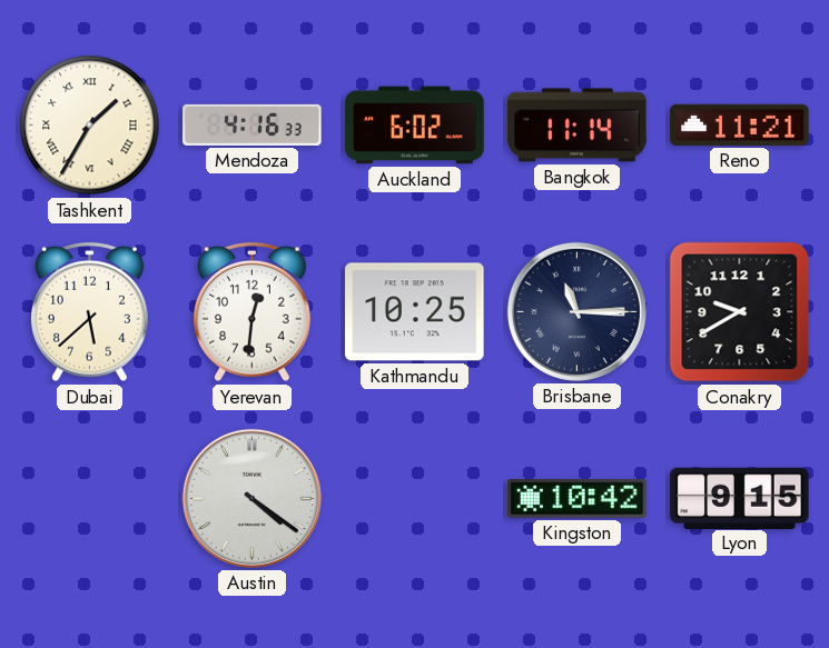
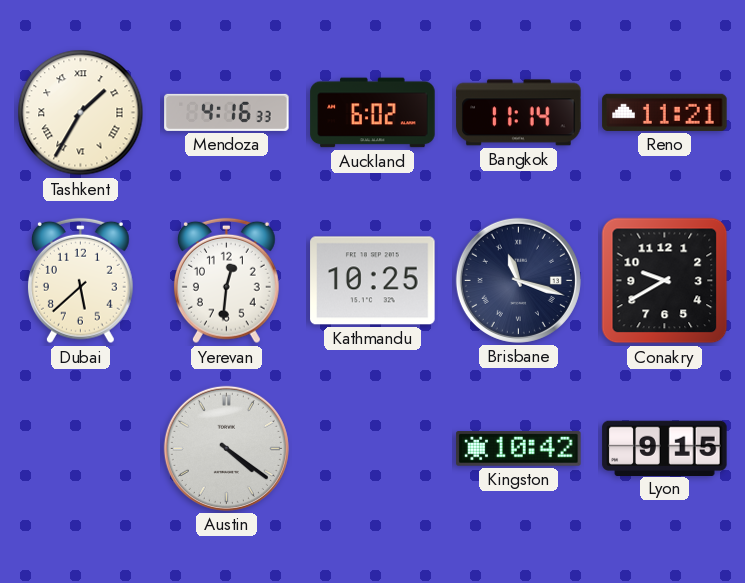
Brisbane: 11:15 -> 11:18
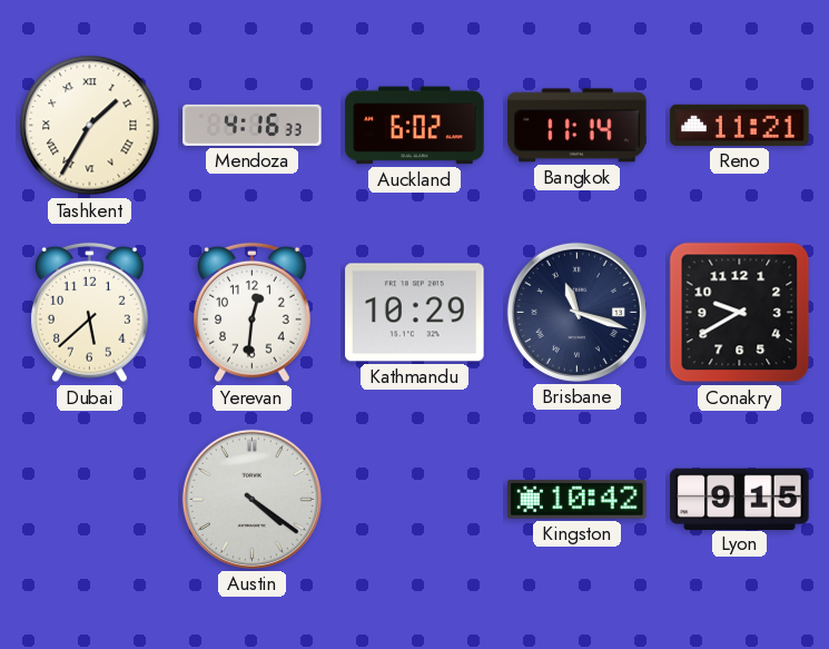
Kathmandu: 10:25 -> 10:29
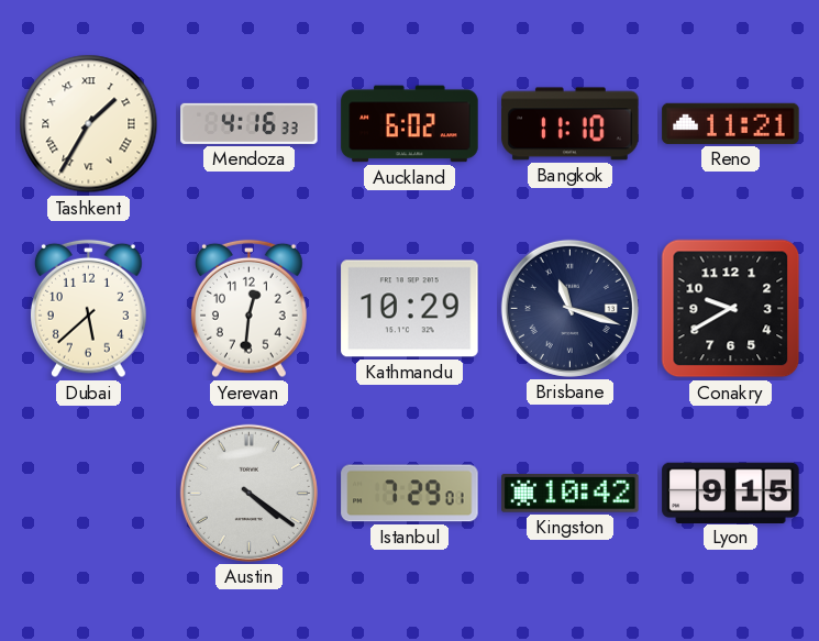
Bangkok: 11:14 -> 11:10
Istanbul: none -> 7:29
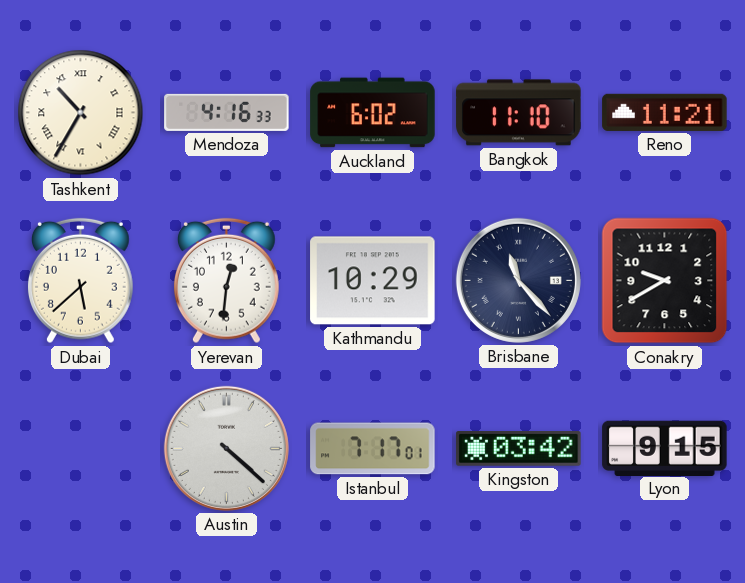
Tashkent: 1:35 -> 10:35
Brisbane: 11:18 -> 11:23
Austin: 4:21 -> 4:22
Istanbul: 7:29 -> 7:17
Kingston: 10:42 -> 03:42
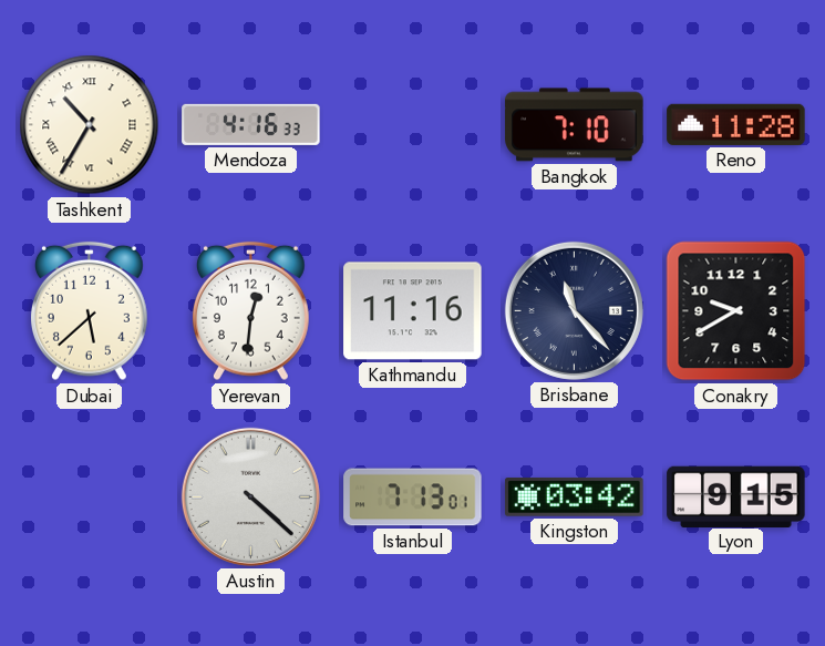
Auckland: 6:02 -> none
Bangkok: 11:10 -> 7:10
Reno: 11:21 -> 11:28
Kathmandu: 10:29 -> 11:16
Istanbul: 7:17 -> 7:13
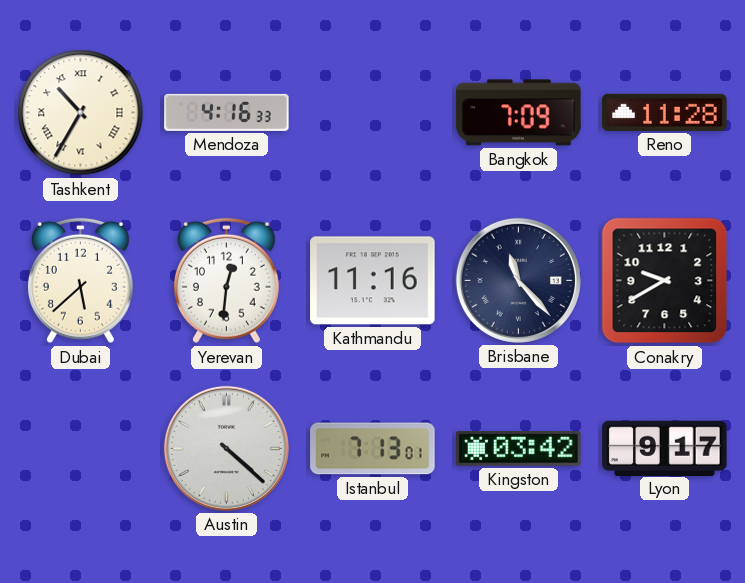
Bangkok: 7:10 -> 7:09
Lyon: 9:15 -> 9:17
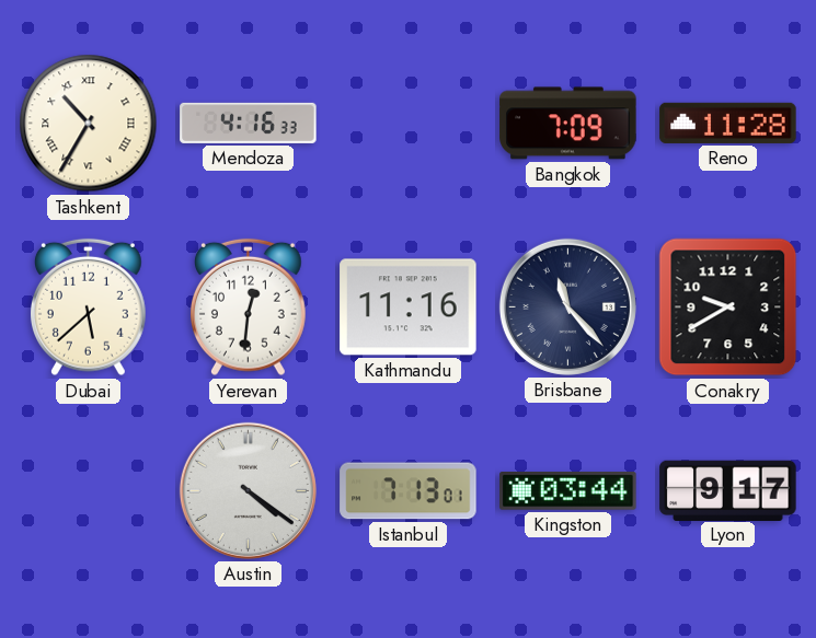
Austin: 4:22 -> 4:21
Kingston: 03:42 -> 03:44
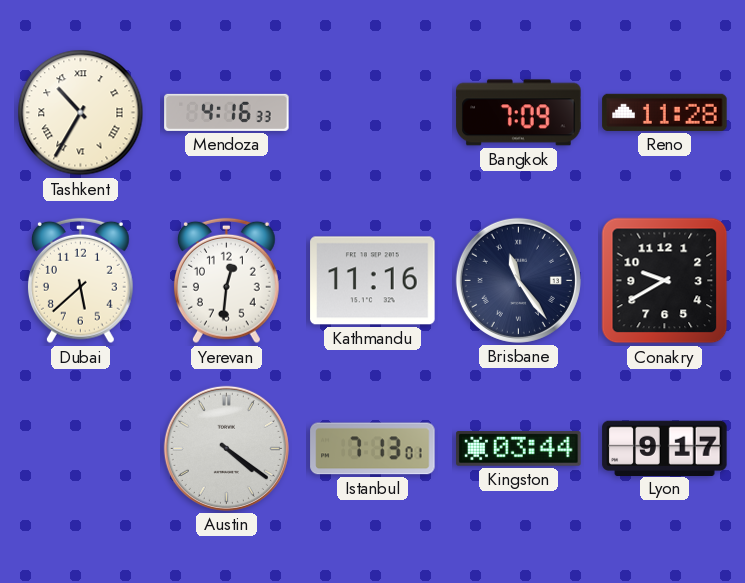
Brisbane: 11:23 -> 11:24
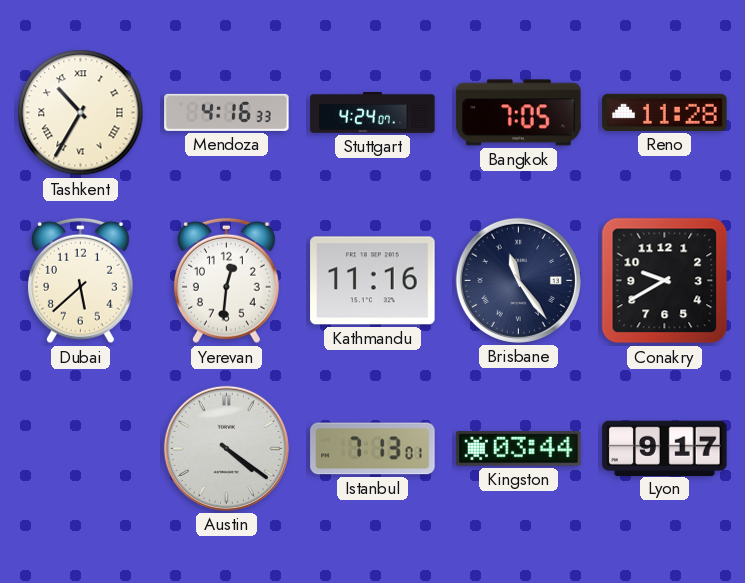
Stuttgart: none -> 4:24
Bangkok: 7:09 -> 7:05
